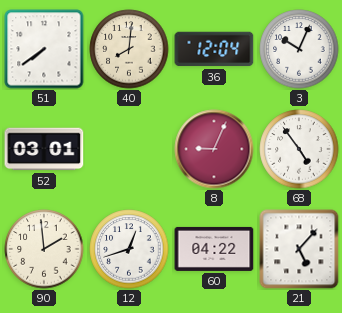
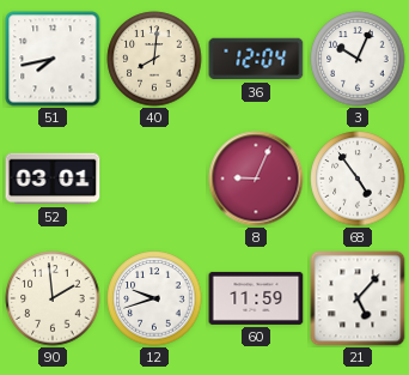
51: 7:39 -> 7:43
12: 12:42 -> 9:42
60: 04:22 -> 11:59
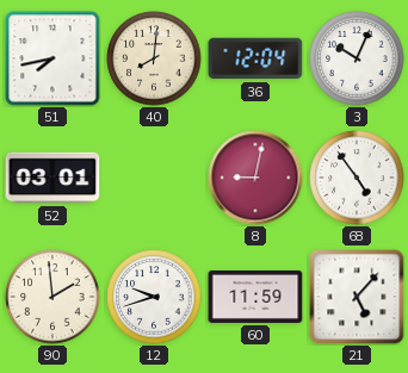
8: 9:04 -> 9:02
